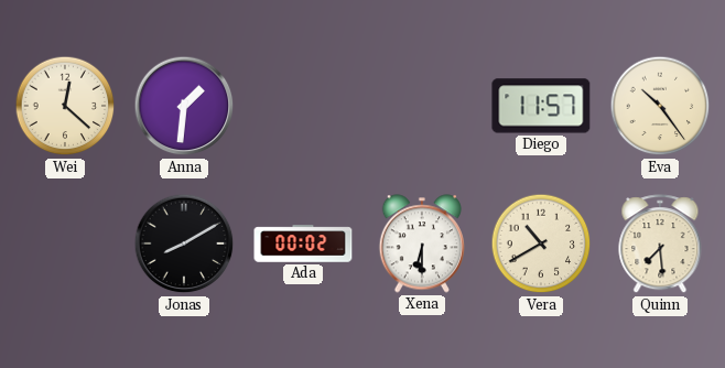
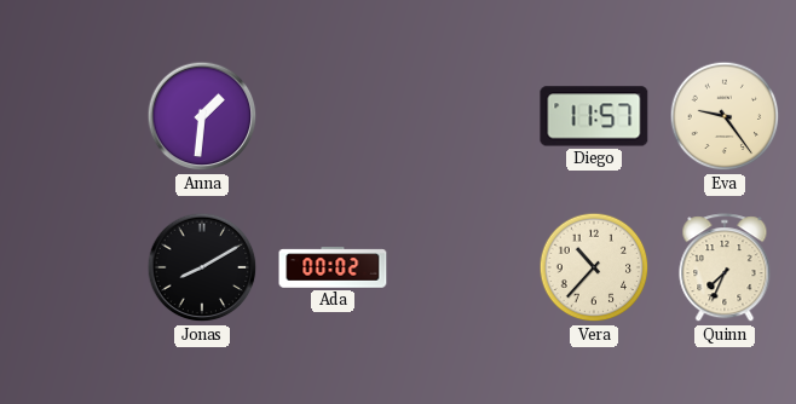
Wei: 12:22 -> none
Eva: 10:24 -> 9:24
Xena: 6:30 -> none
Vera: 10:40 -> 10:37
Quinn: 7:29 -> 7:34
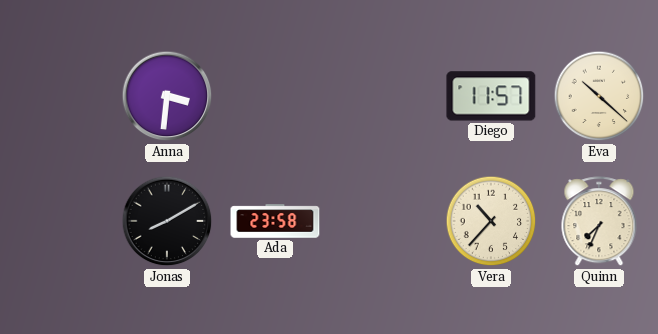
Anna: 1:31 -> 3:31
Eva: 9:24 -> 10:22
Ada: 00:02 -> 23:58
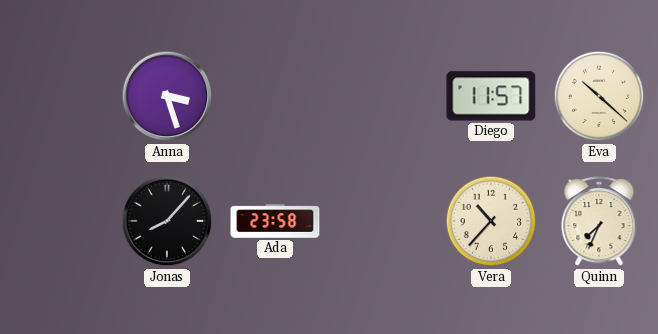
Anna: 3:31 -> 3:27
Jonas: 8:10 -> 8:07
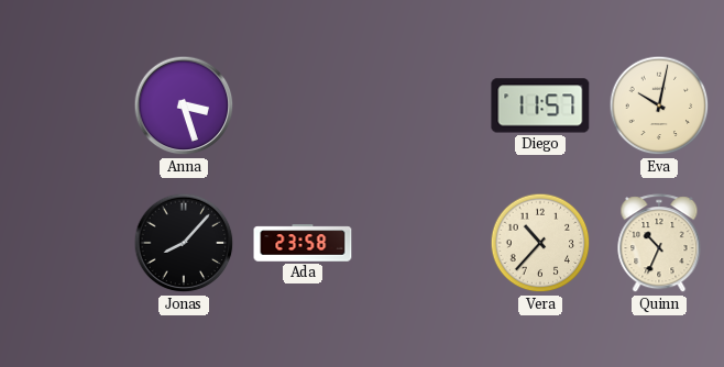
Eva: 10:22 -> 10:02
Quinn: 7:34 -> 10:34
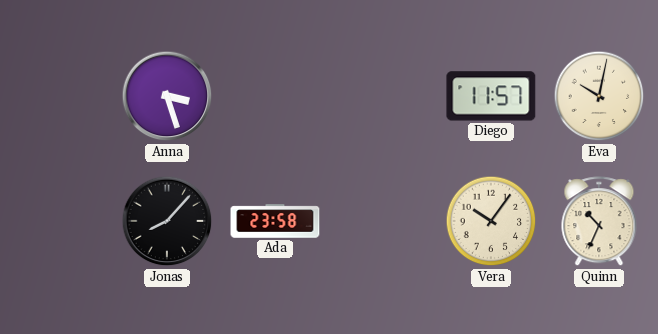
Vera: 10:37 -> 10:06
